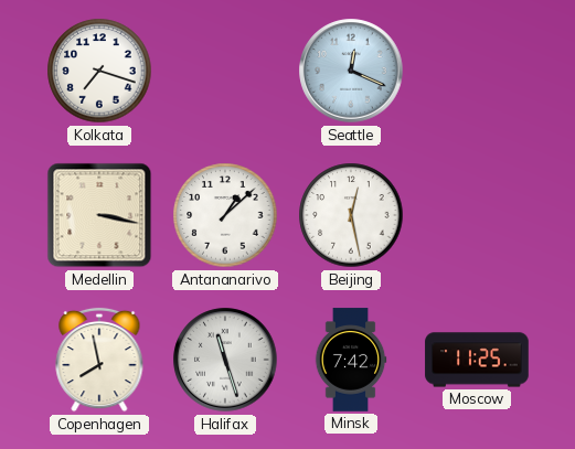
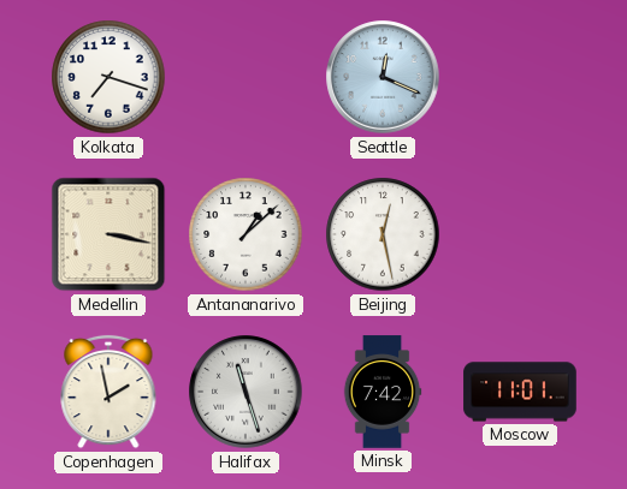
Copenhagen: 7:58 -> 1:58
Moscow: 11:25 -> 11:01
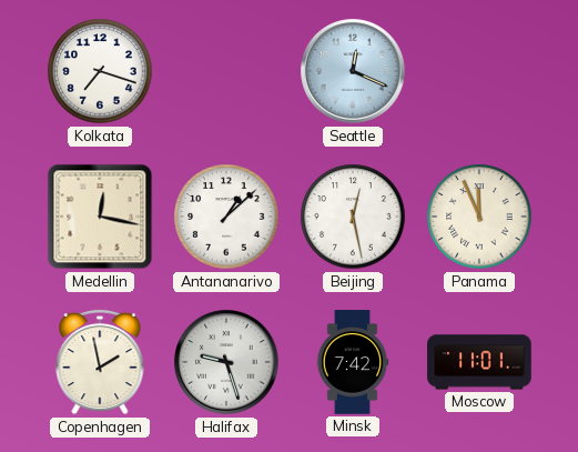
Medellin: 3:17 -> 12:17
Panama: none -> 11:56
Halifax: 11:27 -> 9:27
